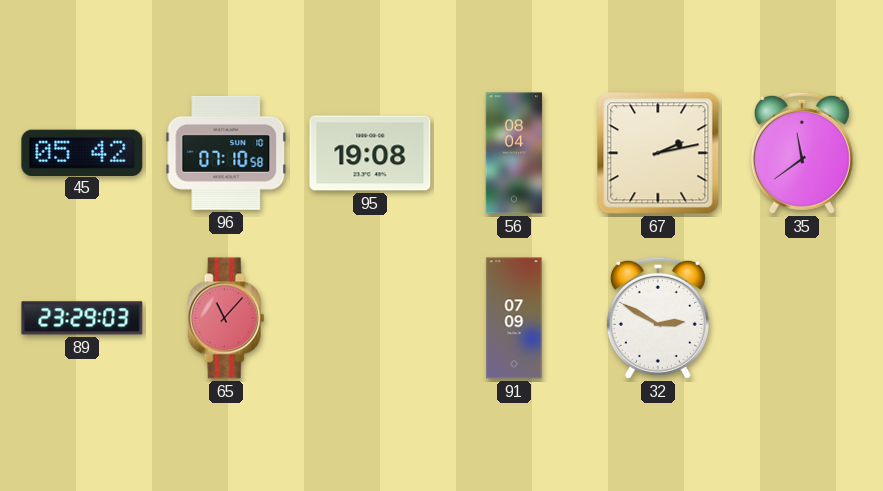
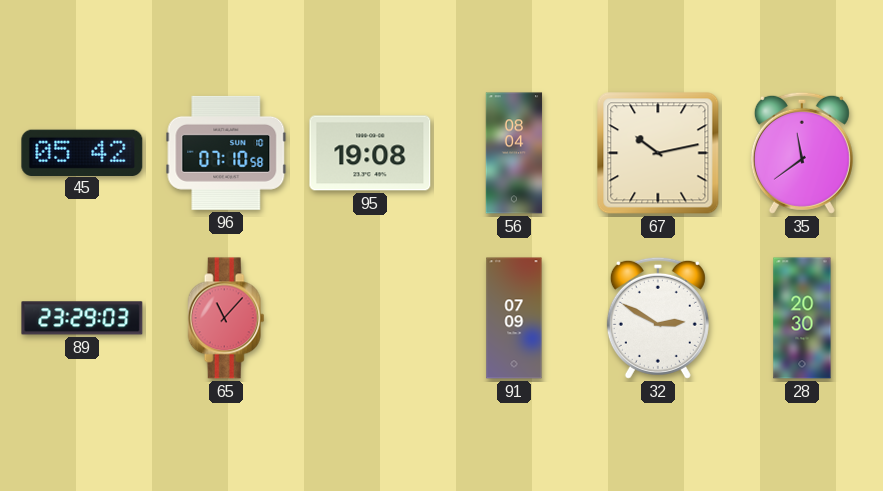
67: 2:13 -> 10:13
28: none -> 20:30
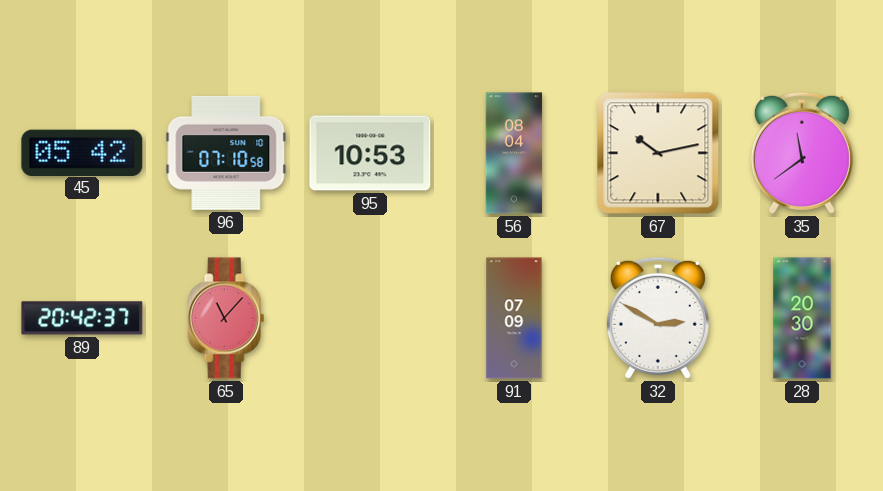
95: 19:08 -> 10:53
89: 23:29 -> 20:42
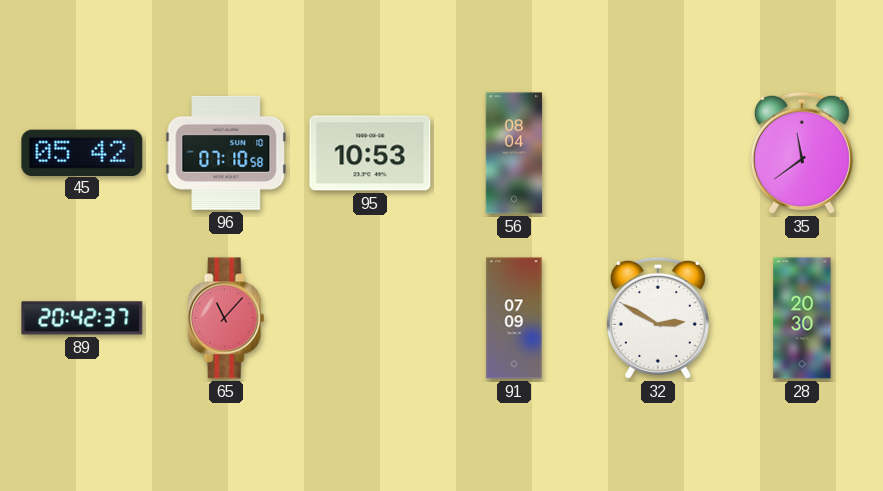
67: 10:13 -> none
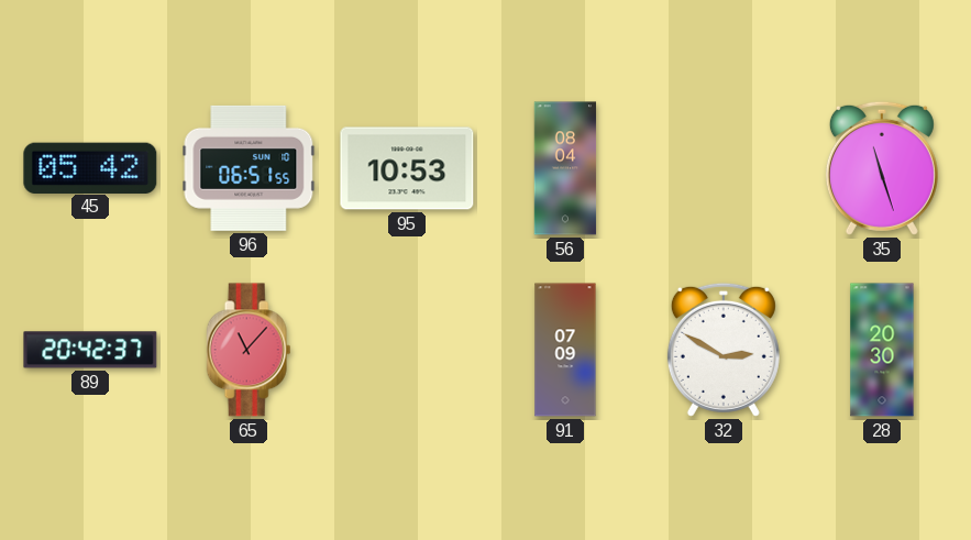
96: 07:10 -> 06:51
35: 11:39 -> 11:27
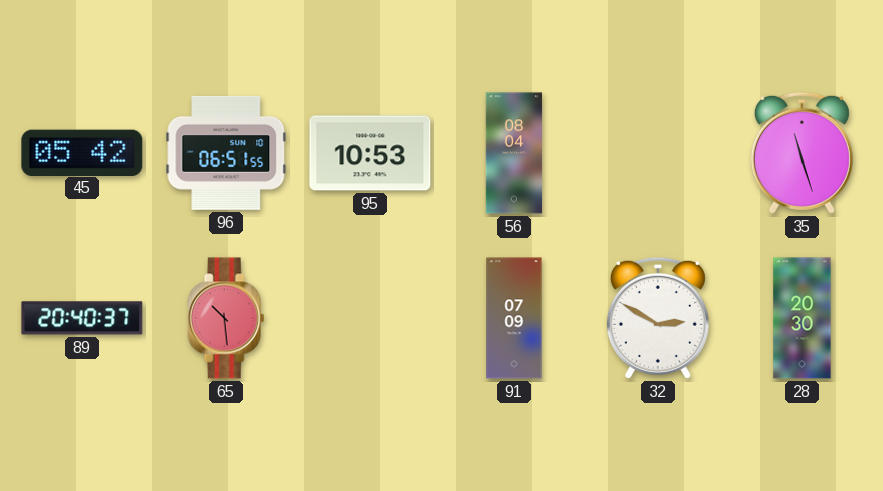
89: 20:42 -> 20:40
65: 11:07 -> 10:29
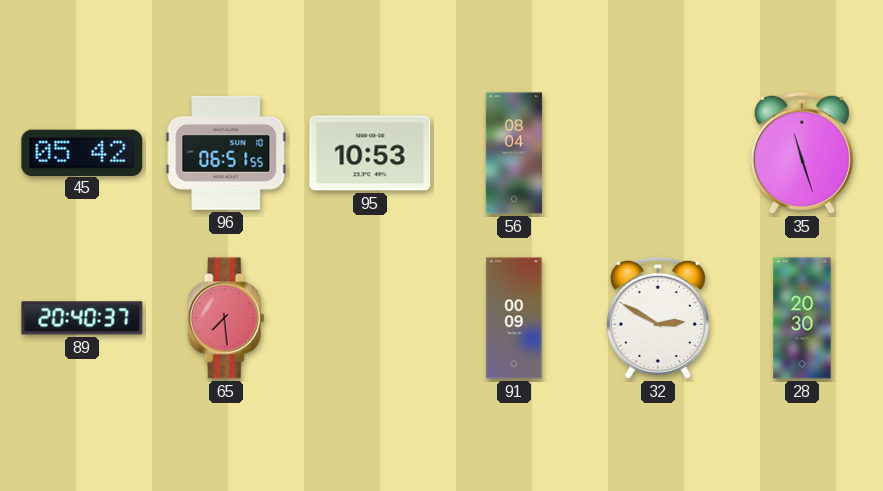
65: 10:29 -> 7:29
91: 07:09 -> 00:09
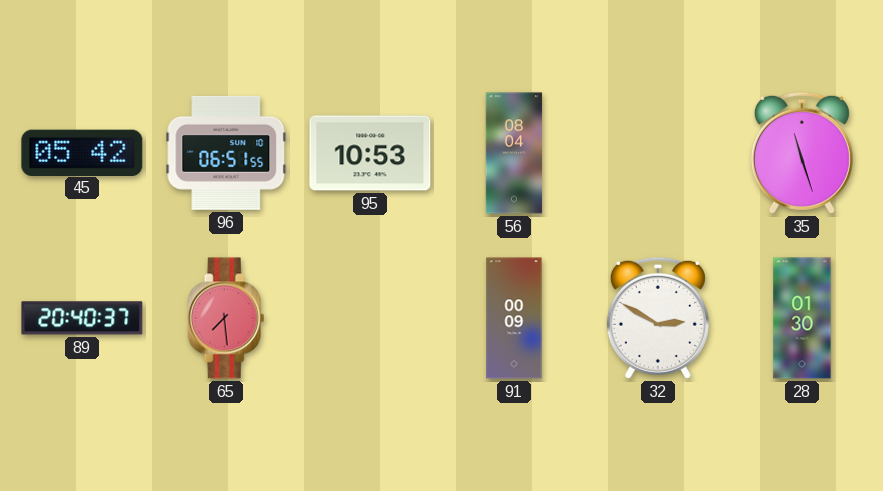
28: 20:30 -> 01:30
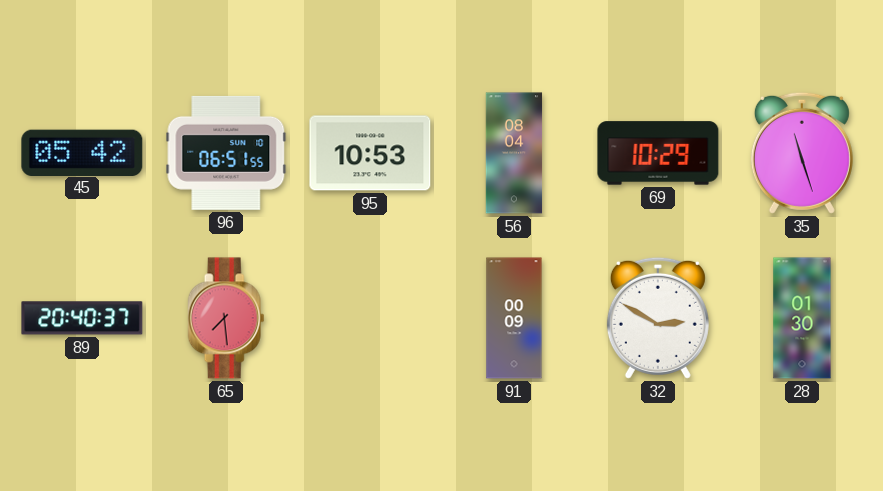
69: none -> 10:29
